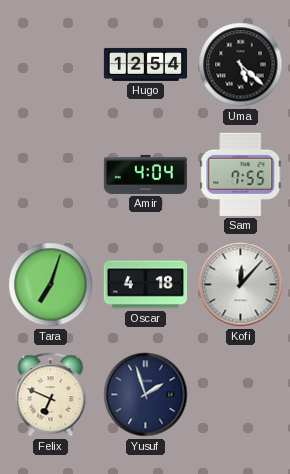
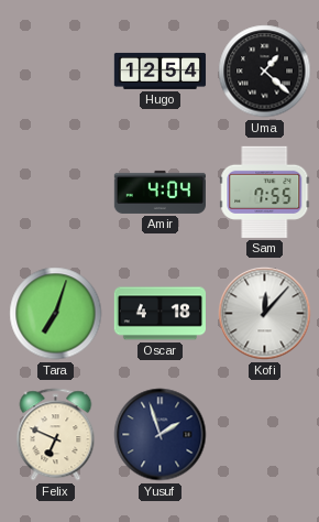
Uma: 5:22 -> 1:22
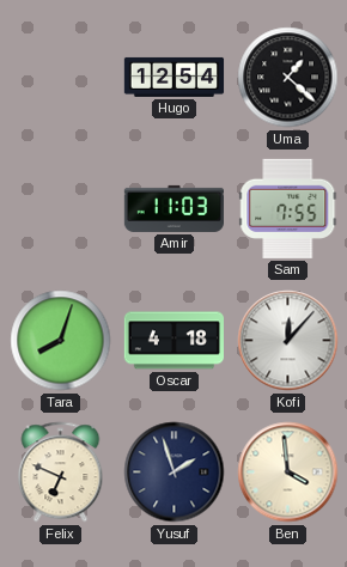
Amir: 4:04 -> 11:03
Tara: 7:03 -> 8:03
Ben: none -> 3:59
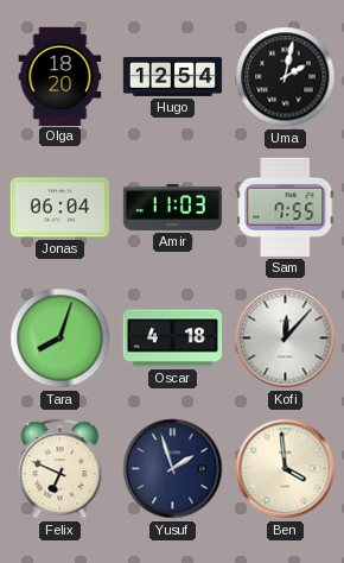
Olga: none -> 18:20
Uma: 1:22 -> 2:02
Jonas: none -> 06:04
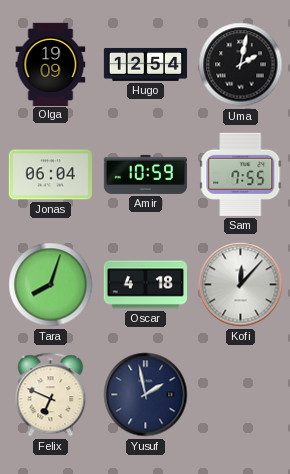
Olga: 18:20 -> 19:09
Amir: 11:03 -> 10:59
Yusuf: 1:57 -> 1:58
Ben: 3:59 -> none
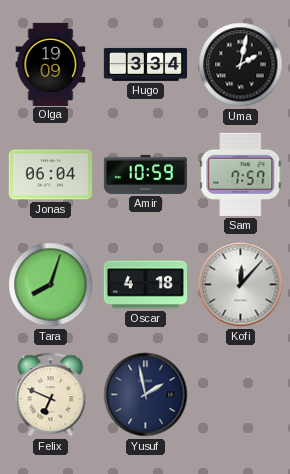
Hugo: 12:54 -> 3:34
Sam: 7:55 -> 7:57
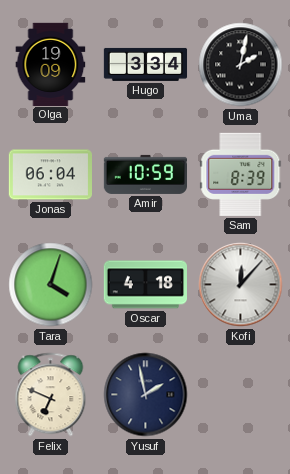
Sam: 7:57 -> 8:39
Tara: 8:03 -> 4:03
